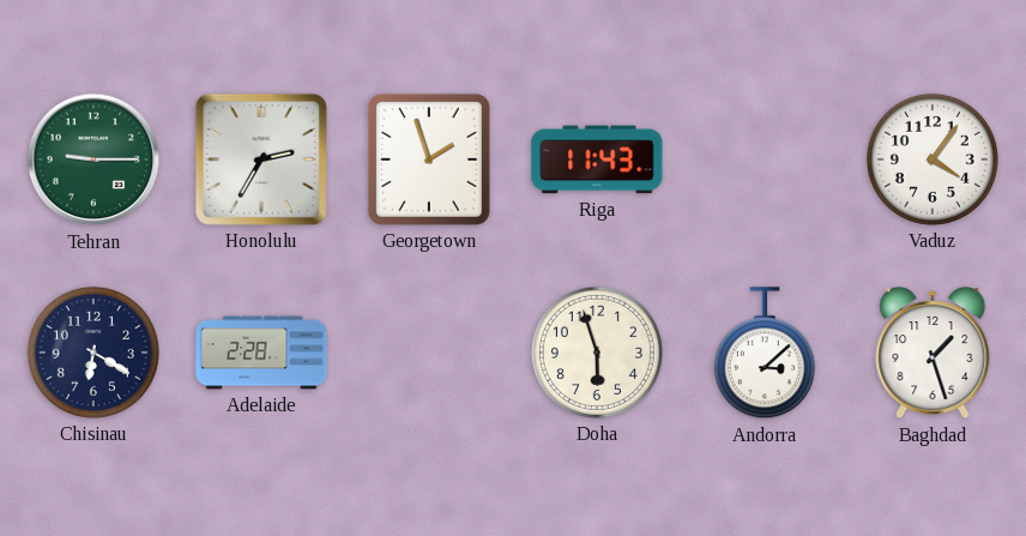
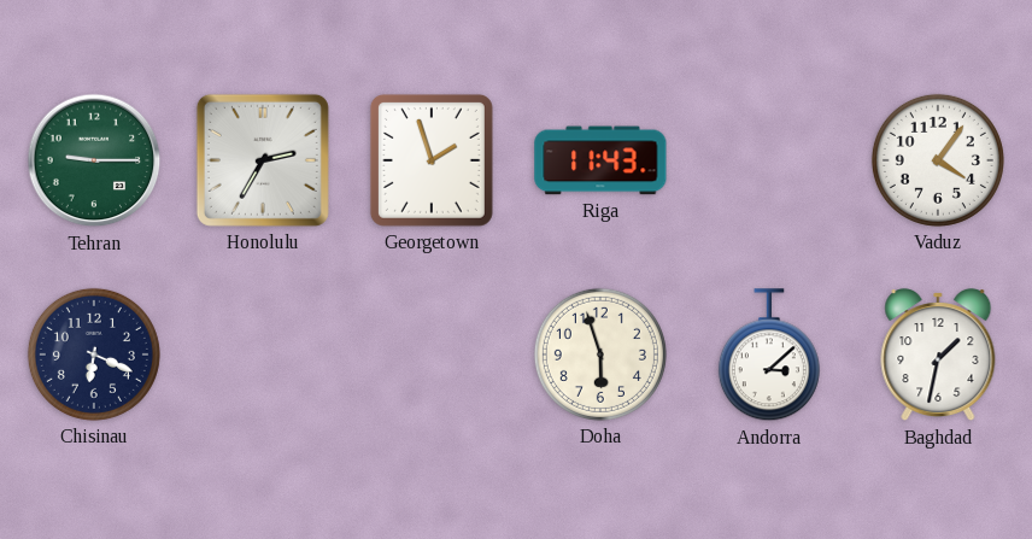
Chisinau: 6:20 -> 6:19
Adelaide: 2:28 -> none
Baghdad: 1:27 -> 1:32
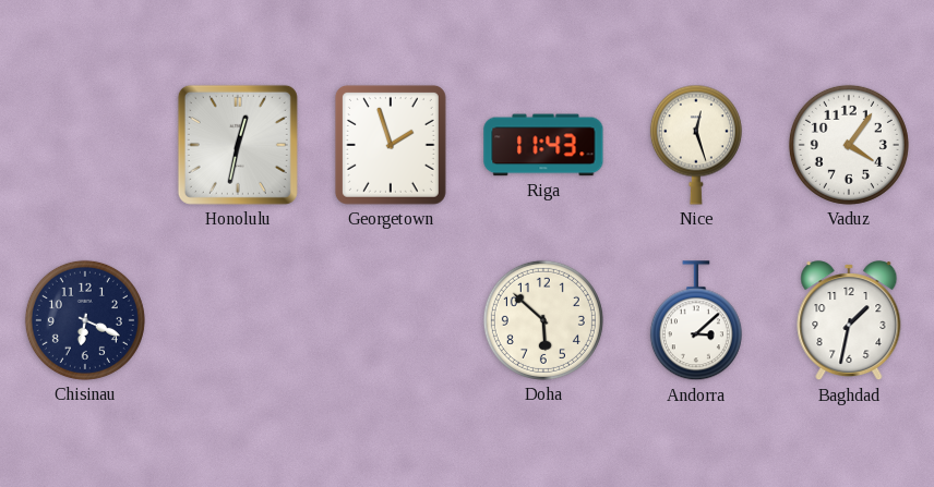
Tehran: 9:15 -> none
Honolulu: 2:35 -> 12:32
Nice: none -> 12:27
Doha: 5:57 -> 5:52
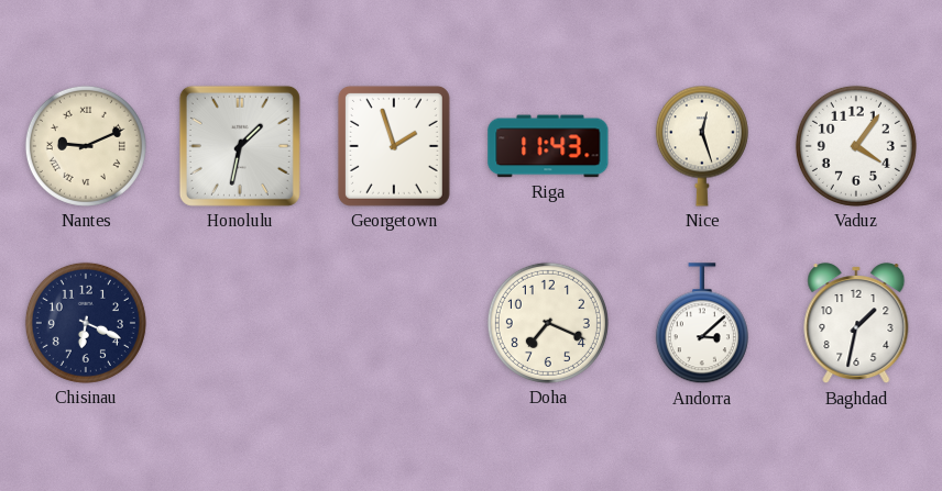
Nantes: none -> 9:11
Honolulu: 12:32 -> 1:32
Doha: 5:52 -> 7:19
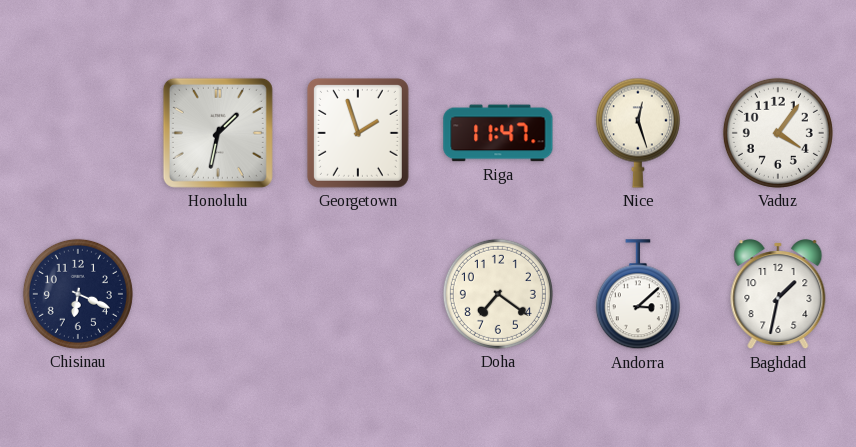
Nantes: 9:11 -> none
Riga: 11:43 -> 11:47
Doha: 7:19 -> 7:21
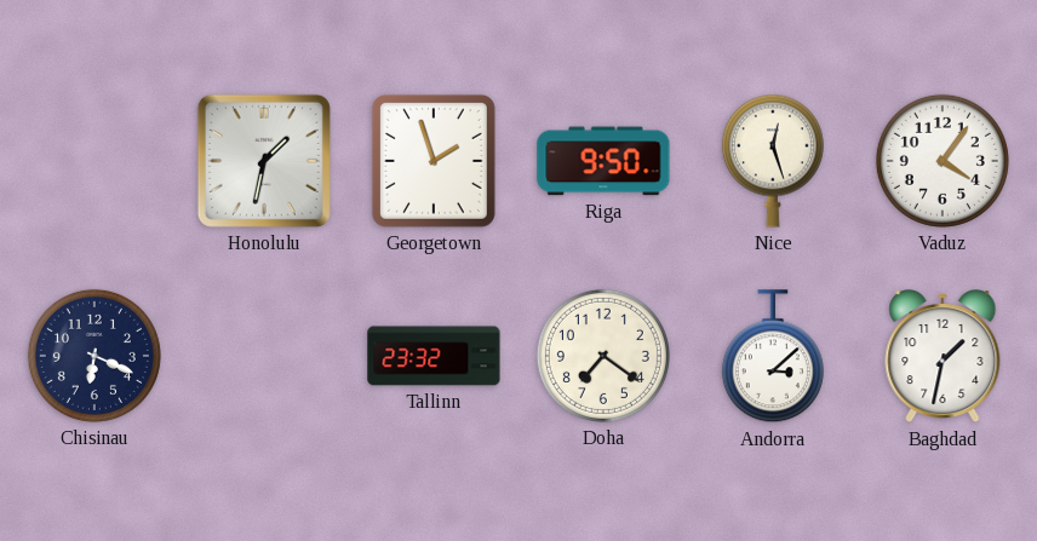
Riga: 11:47 -> 9:50
Tallinn: none -> 23:32
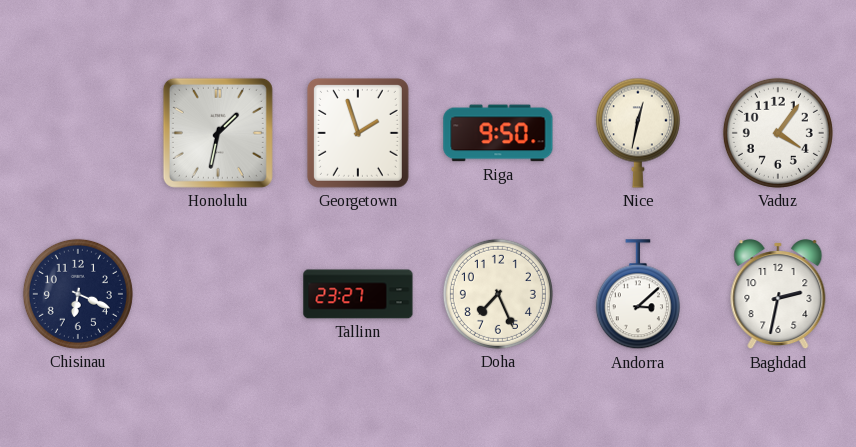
Nice: 12:27 -> 12:32
Tallinn: 23:32 -> 23:27
Doha: 7:21 -> 7:26
Baghdad: 1:32 -> 2:32
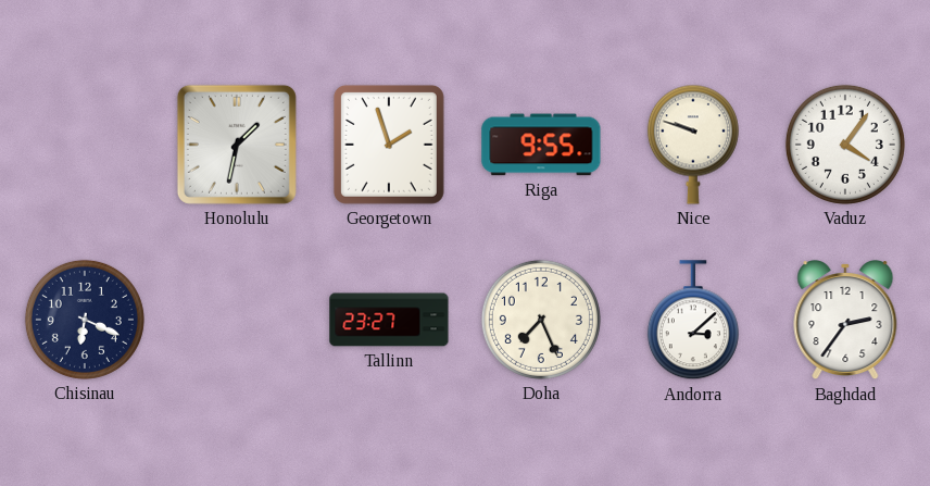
Riga: 9:50 -> 9:55
Nice: 12:32 -> 9:48
Baghdad: 2:32 -> 2:36
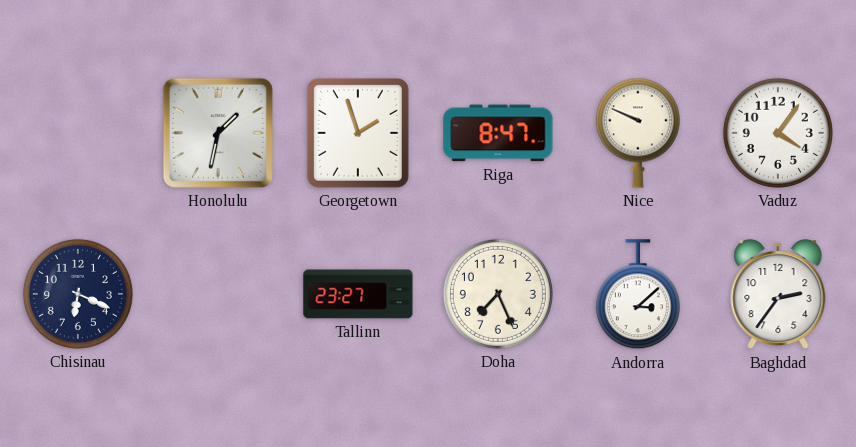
Riga: 9:55 -> 8:47
Nice: 9:48 -> 9:49
